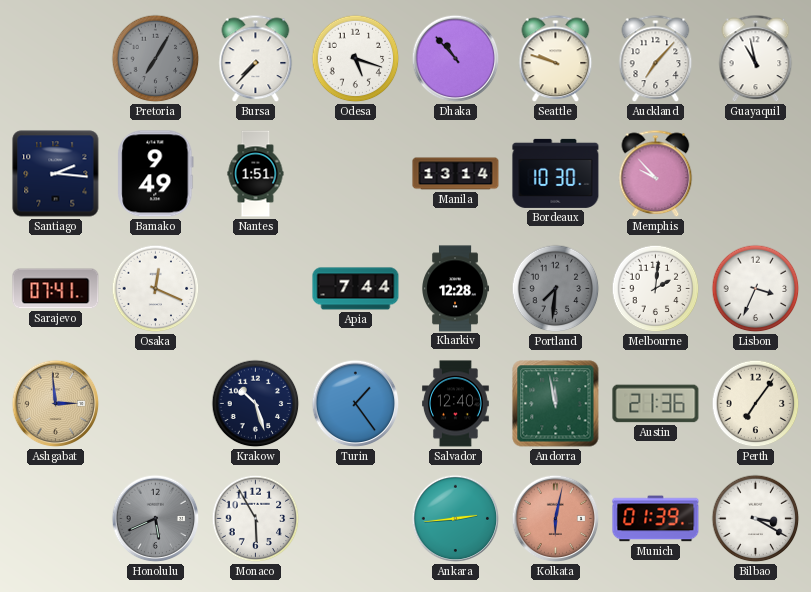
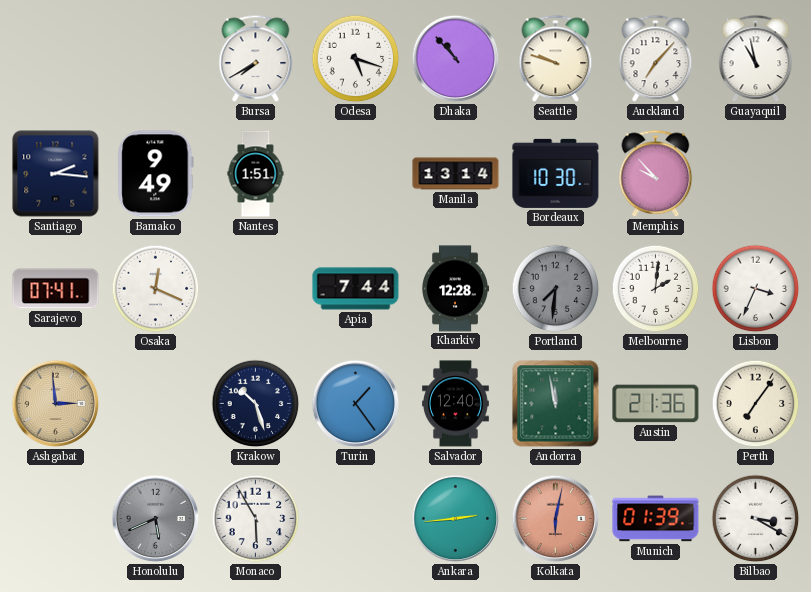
Pretoria: 7:05 -> none
Bursa: 7:37 -> 7:40
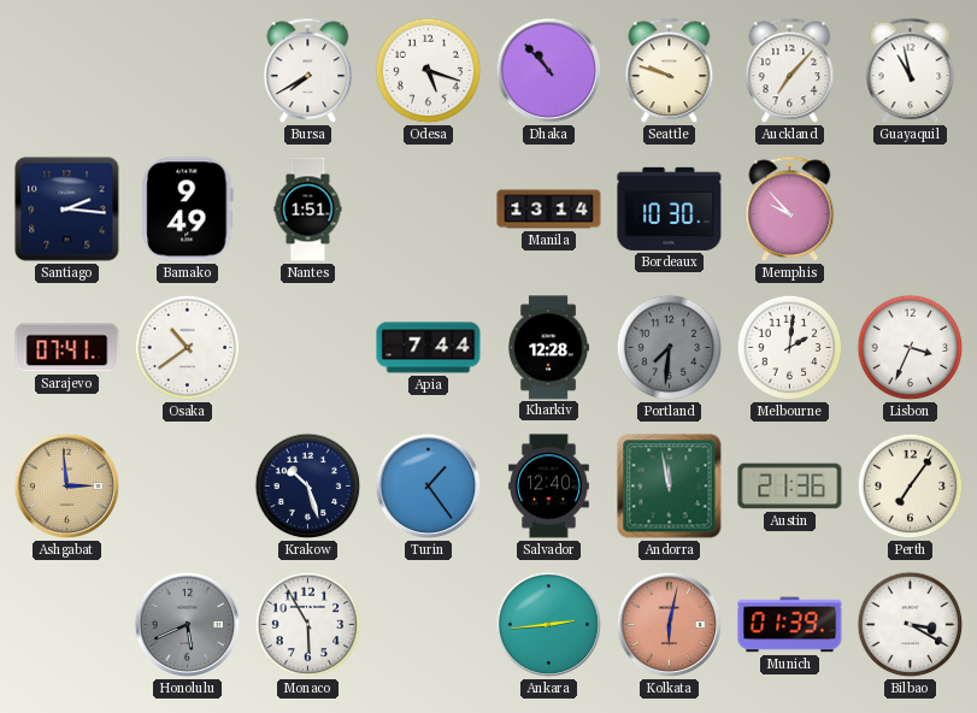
Osaka: 12:19 -> 10:39
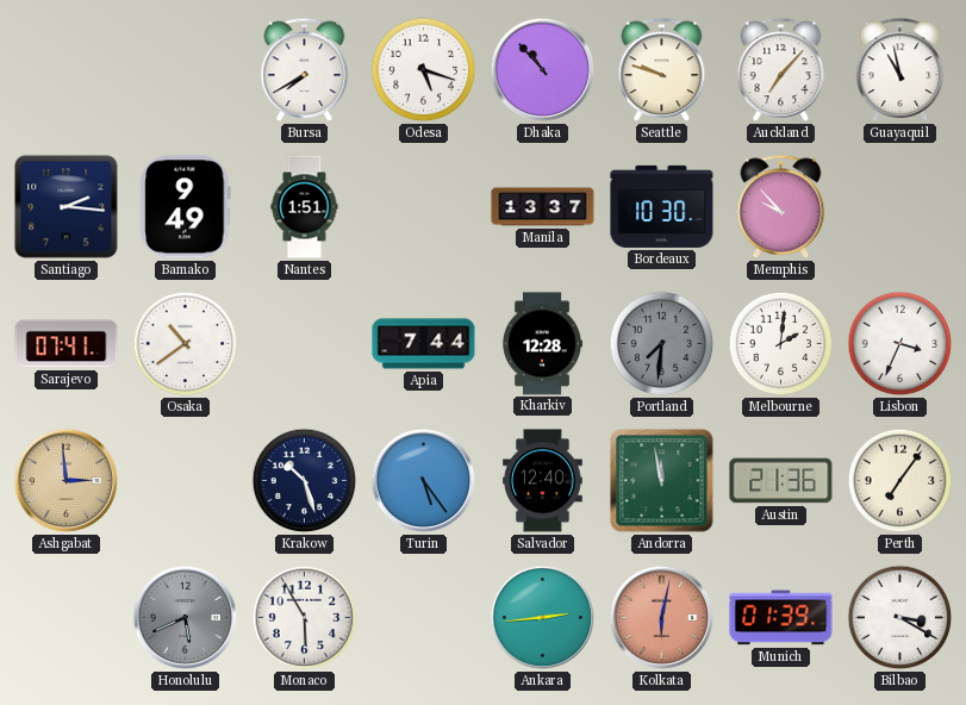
Manila: 13:14 -> 13:37
Turin: 1:24 -> 5:24
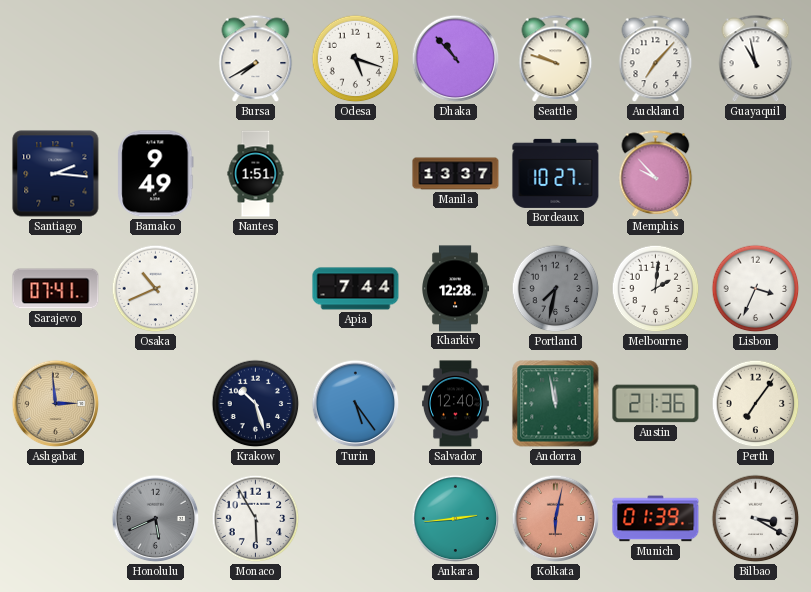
Bordeaux: 10:30 -> 10:27
Osaka: 10:39 -> 10:41
Portland: 7:31 -> 7:32
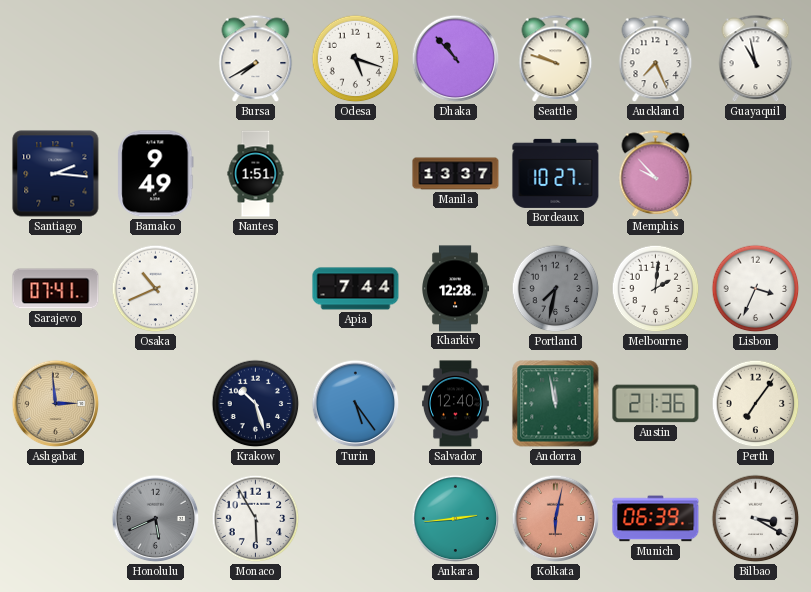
Auckland: 7:07 -> 7:26
Munich: 01:39 -> 06:39
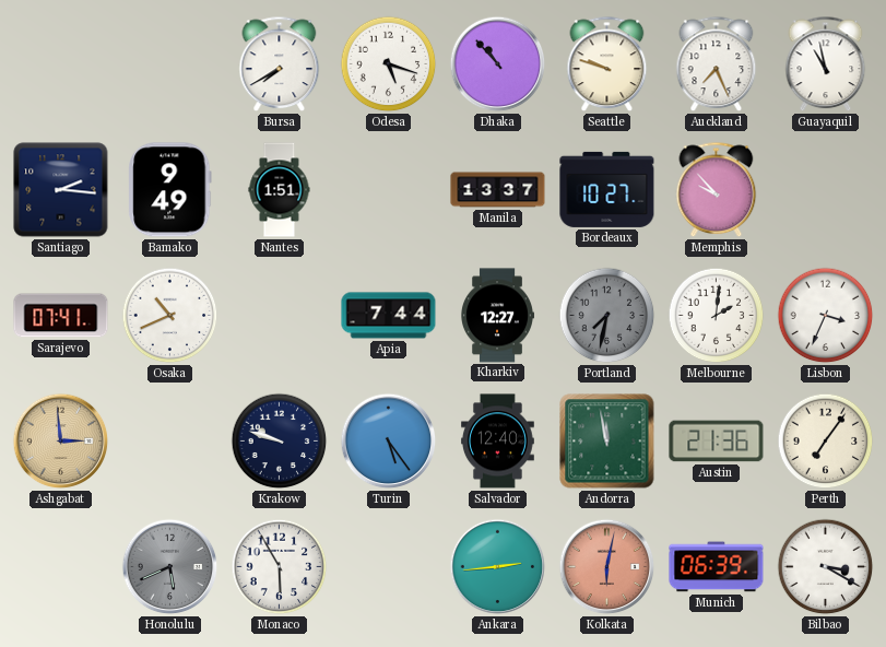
Kharkiv: 12:28 -> 12:27
Krakow: 10:27 -> 9:48
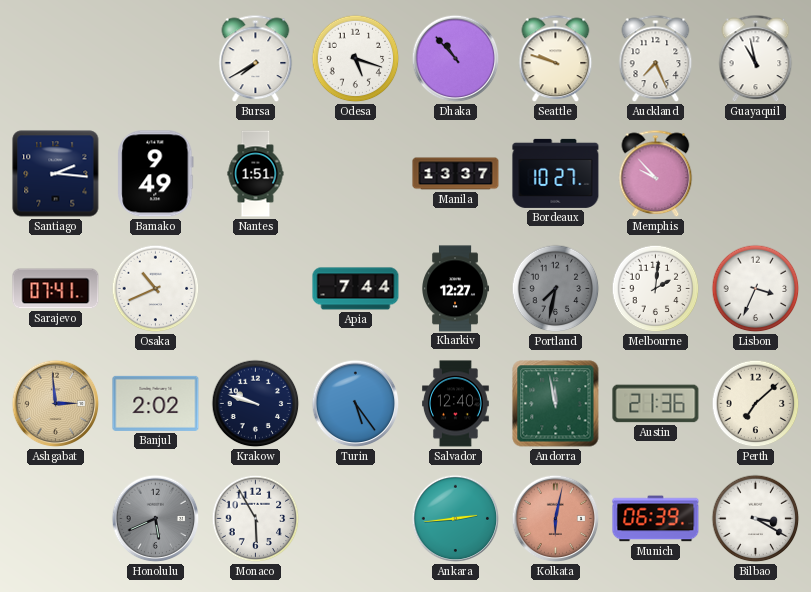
Banjul: none -> 2:02
Perth: 7:06 -> 7:08
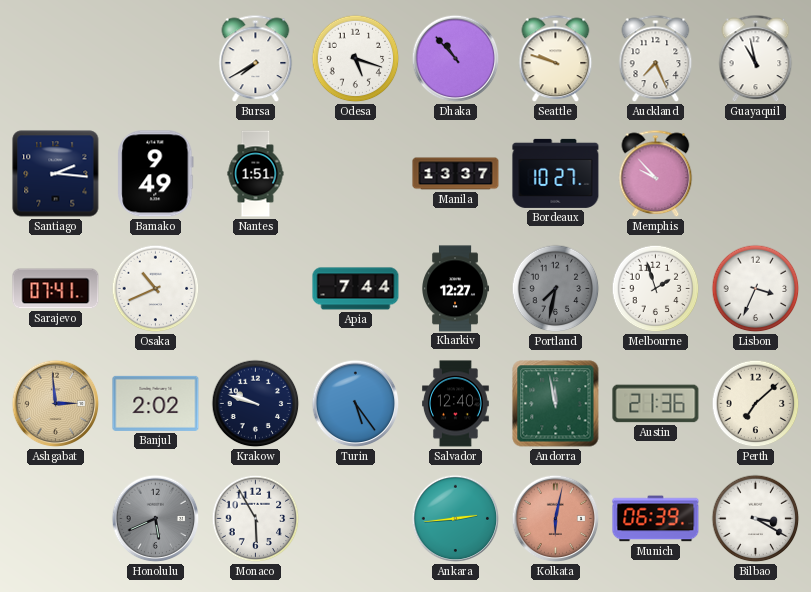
Melbourne: 2:01 -> 1:57
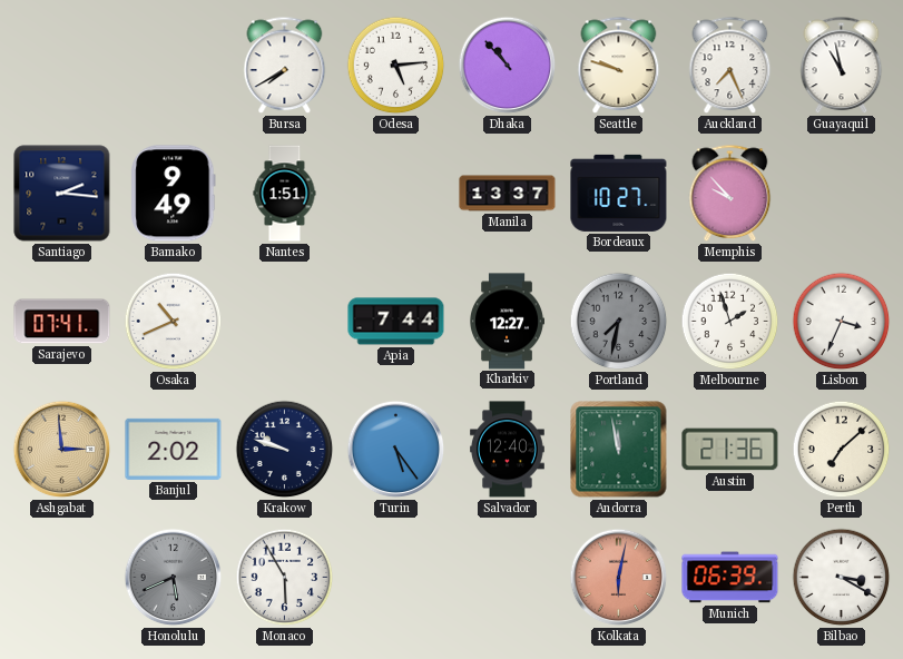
Odesa: 5:18 -> 5:14
Ankara: 2:44 -> none
